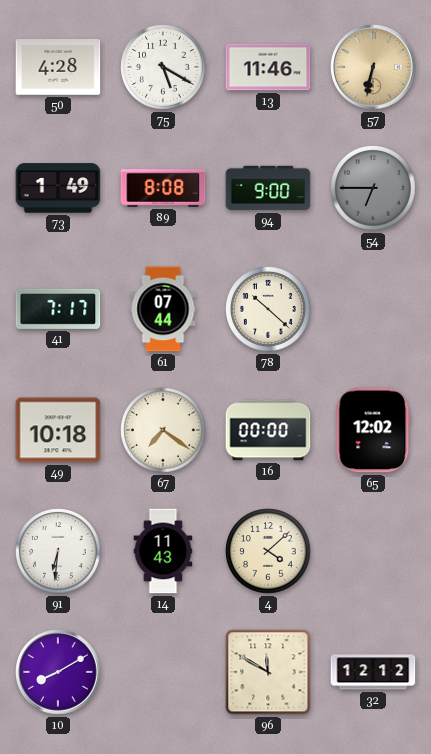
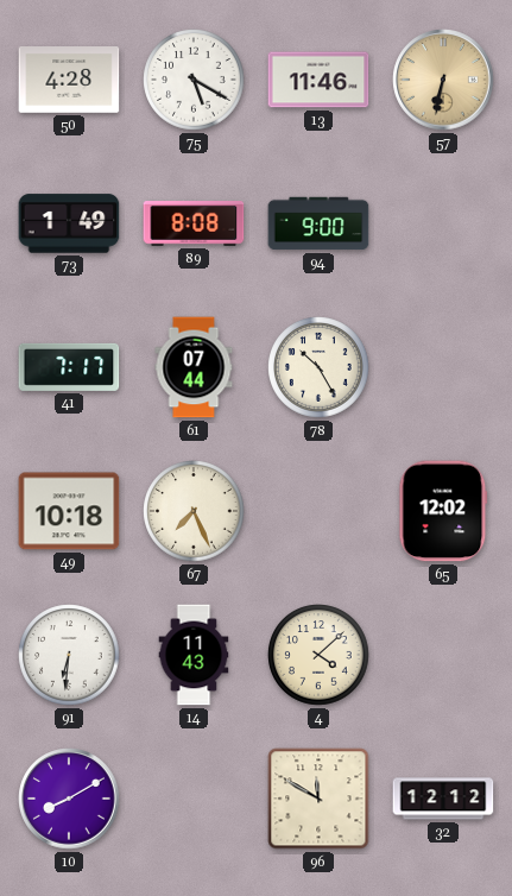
54: 6:45 -> none
78: 10:22 -> 10:25
67: 7:21 -> 7:26
16: 00:00 -> none
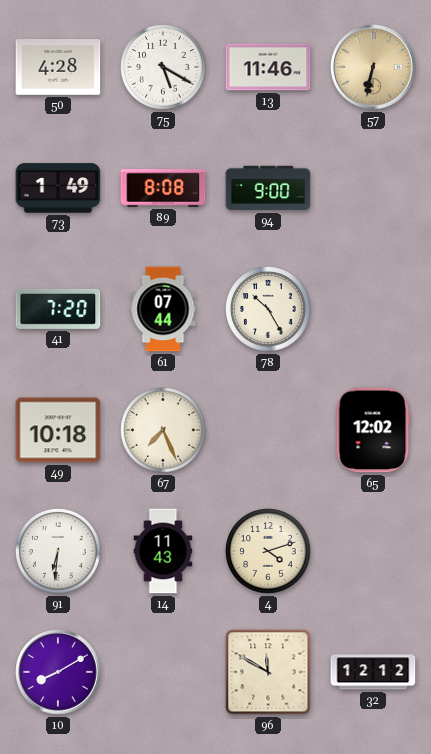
41: 7:17 -> 7:20
4: 4:08 -> 4:12
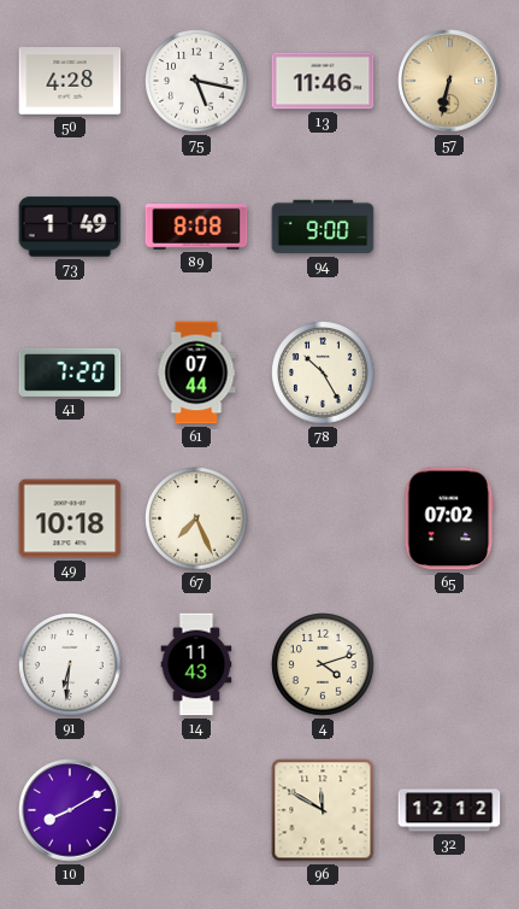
75: 5:20 -> 5:17
65: 12:02 -> 07:02
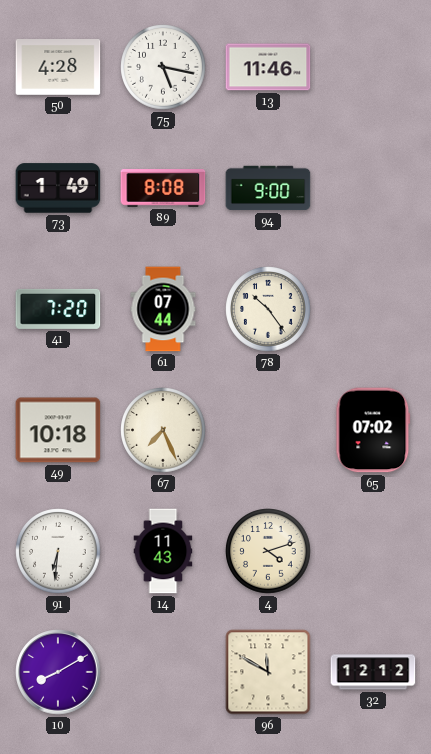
57: 6:32 -> none
78: 10:25 -> 10:24
